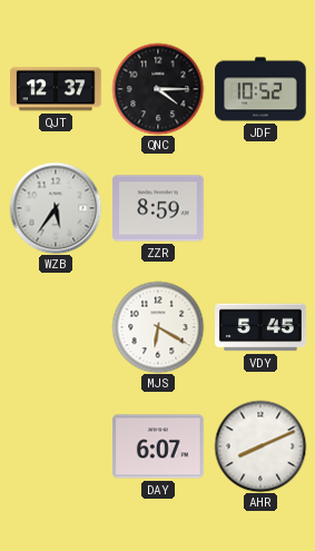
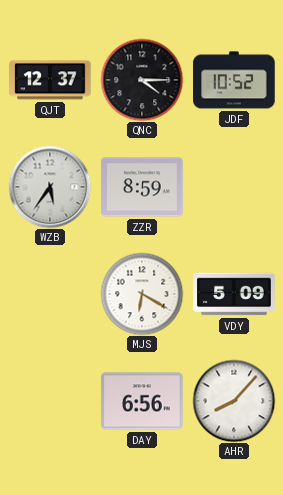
VDY: 5:45 -> 5:09
DAY: 6:07 -> 6:56
AHR: 8:11 -> 8:07
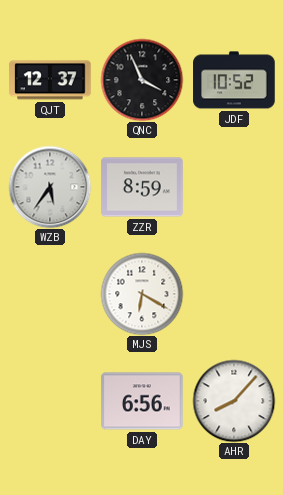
QNC: 4:15 -> 3:56
VDY: 5:09 -> none
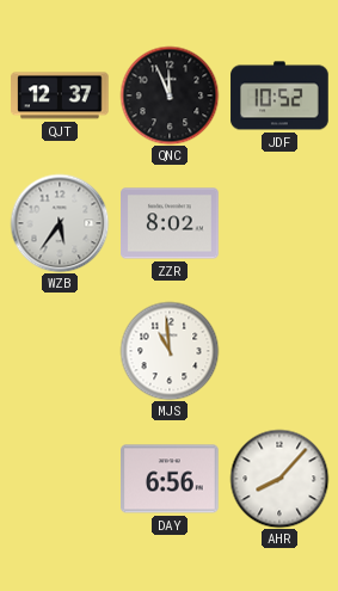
QNC: 3:56 -> 11:56
ZZR: 8:59 -> 8:02
MJS: 6:20 -> 10:59
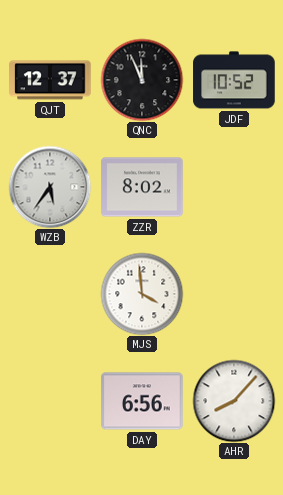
MJS: 10:59 -> 3:59
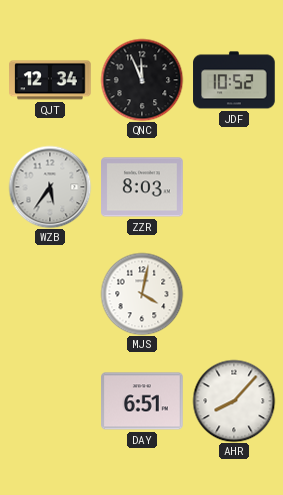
QJT: 12:37 -> 12:34
ZZR: 8:02 -> 8:03
MJS: 3:59 -> 4:02
DAY: 6:56 -> 6:51
